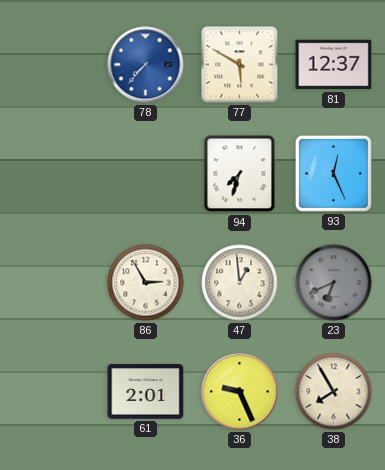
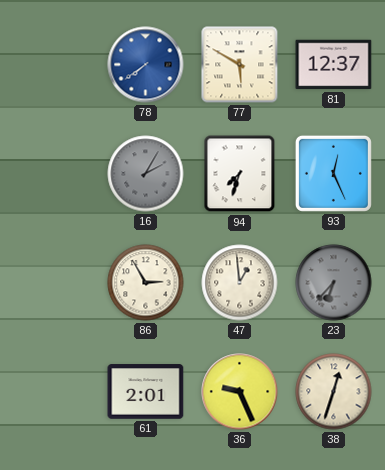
78: 7:37 -> 7:39
16: none -> 2:05
23: 6:41 -> 6:37
38: 7:55 -> 12:33
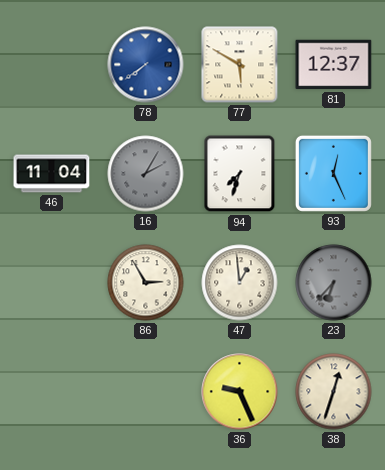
46: none -> 11:04
61: 2:01 -> none
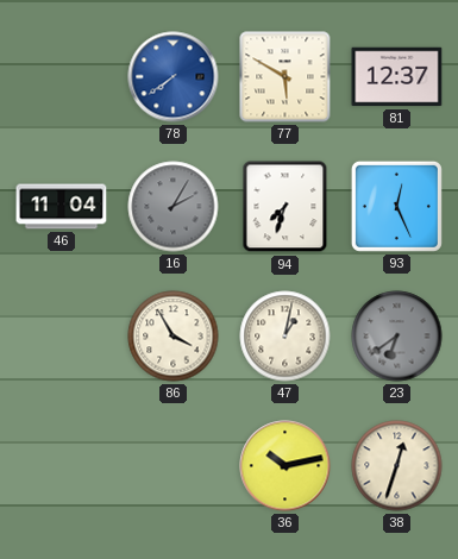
86: 2:55 -> 3:55
47: 12:59 -> 1:02
23: 6:37 -> 6:39
36: 9:26 -> 10:13
